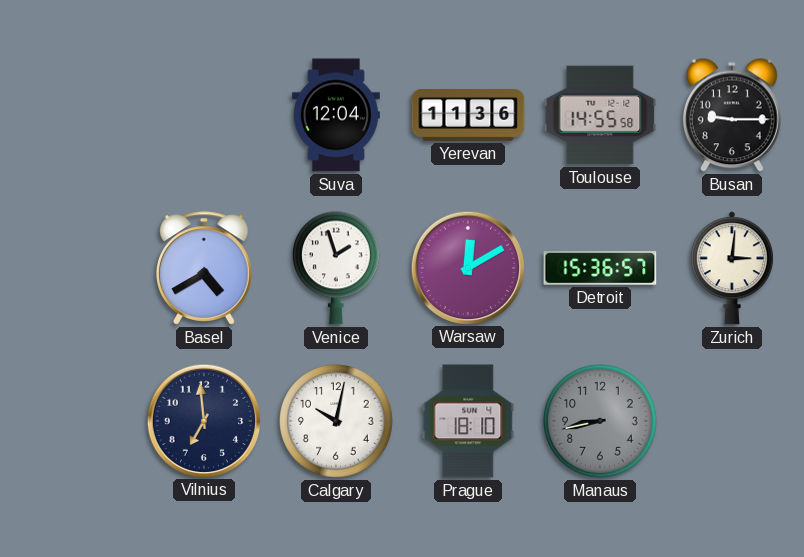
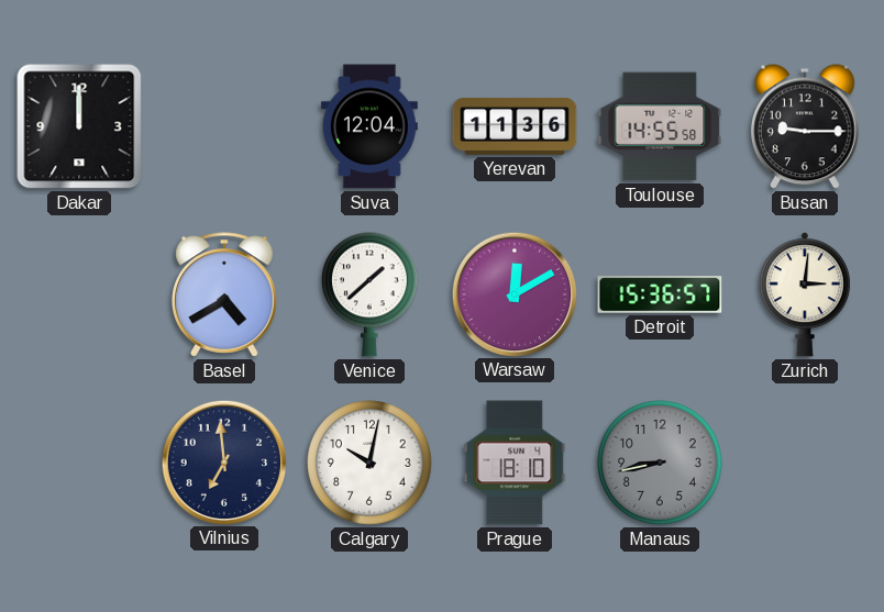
Dakar: none -> 12:00
Venice: 1:57 -> 1:38
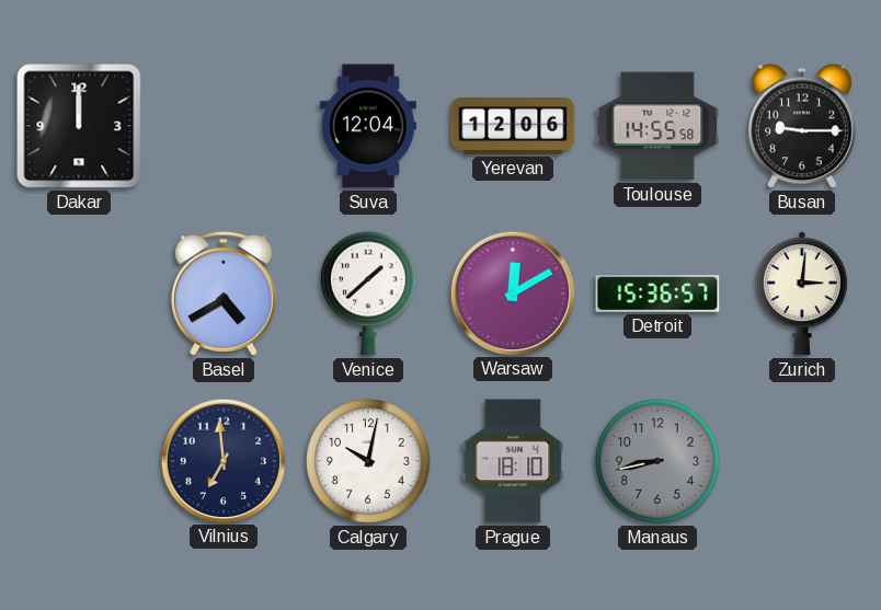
Yerevan: 11:36 -> 12:06
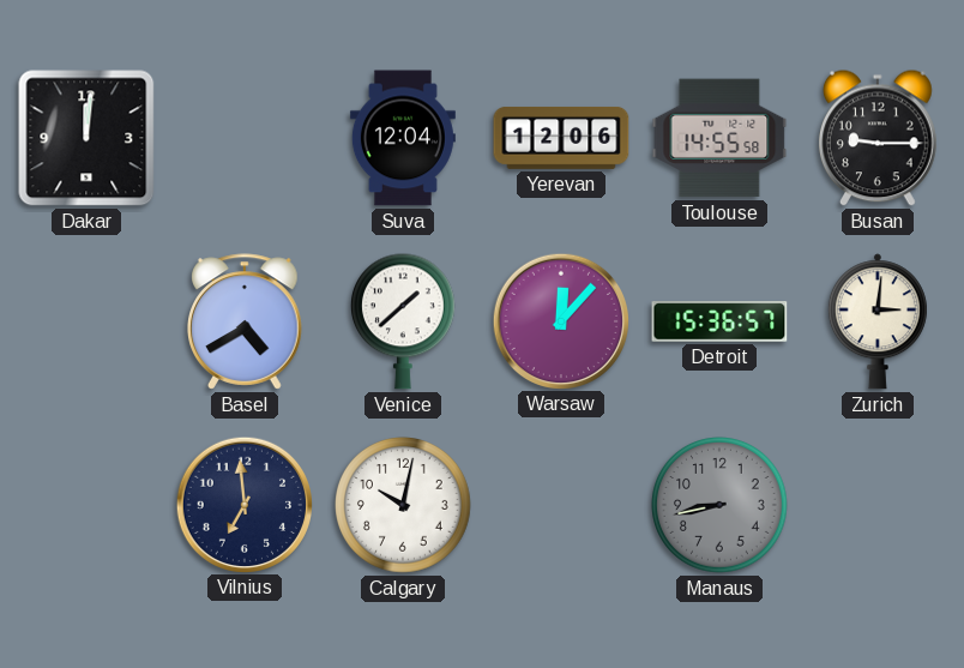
Dakar: 12:00 -> 12:01
Warsaw: 12:10 -> 12:07
Prague: 18:10 -> none
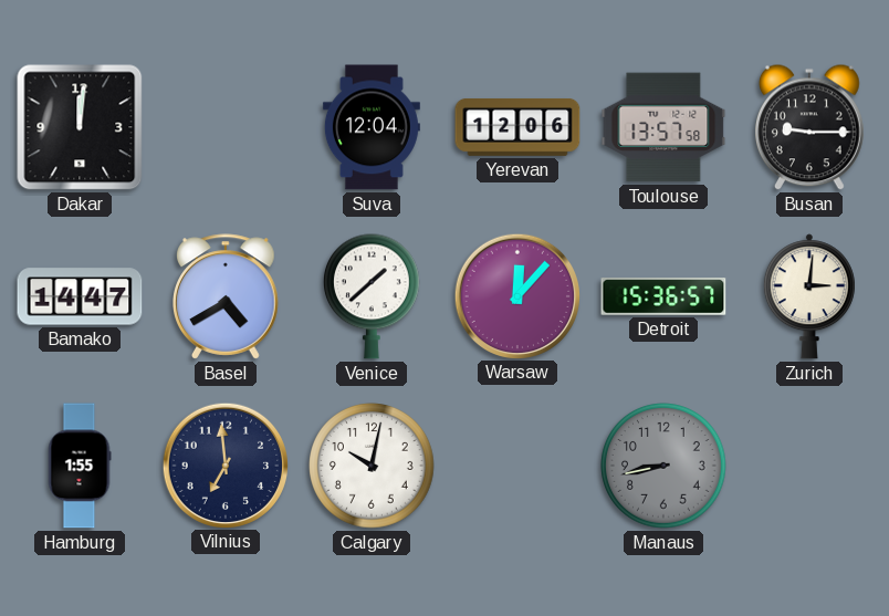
Toulouse: 14:55 -> 13:57
Bamako: none -> 14:47
Hamburg: none -> 1:55
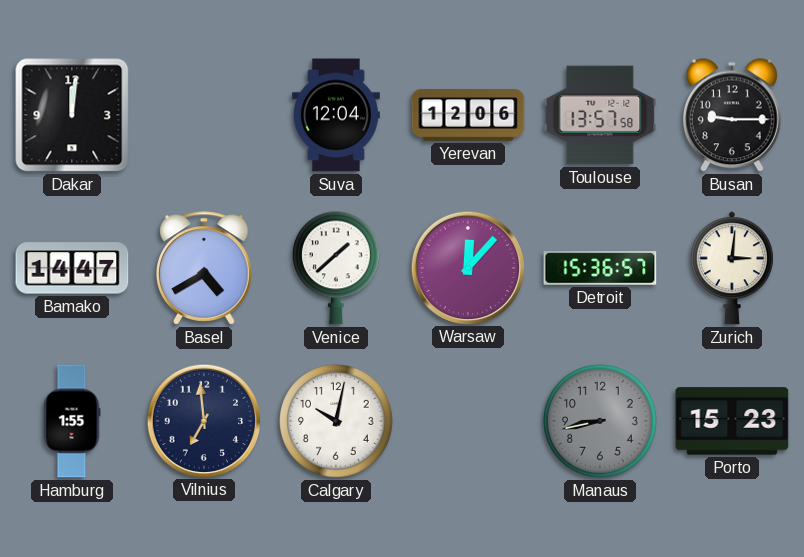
Porto: none -> 15:23
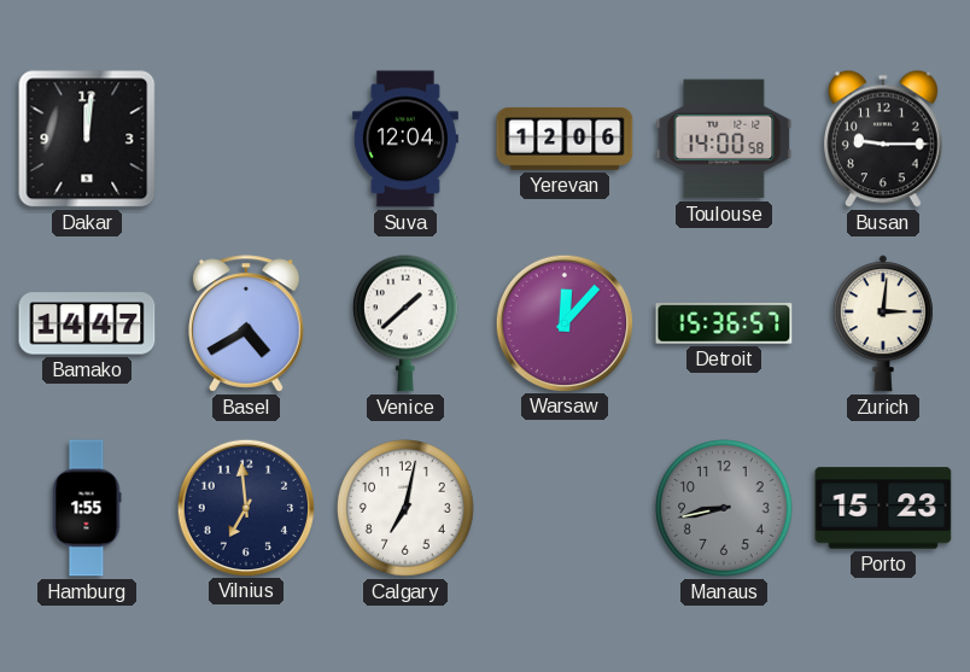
Toulouse: 13:57 -> 14:00
Calgary: 10:02 -> 7:02
